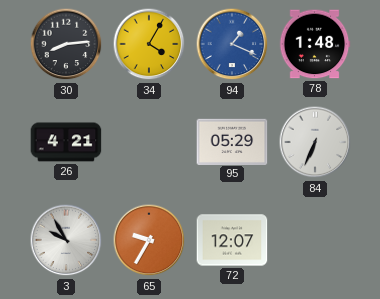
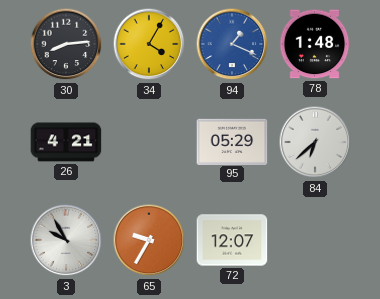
84: 6:34 -> 6:38
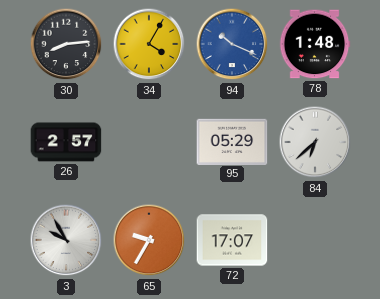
94: 1:19 -> 10:19
26: 4:21 -> 2:57
72: 12:07 -> 17:07
